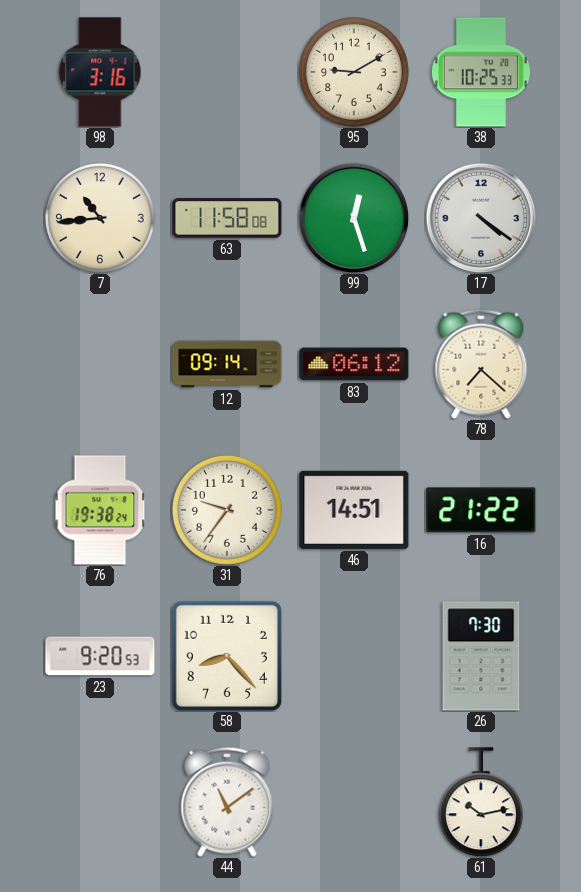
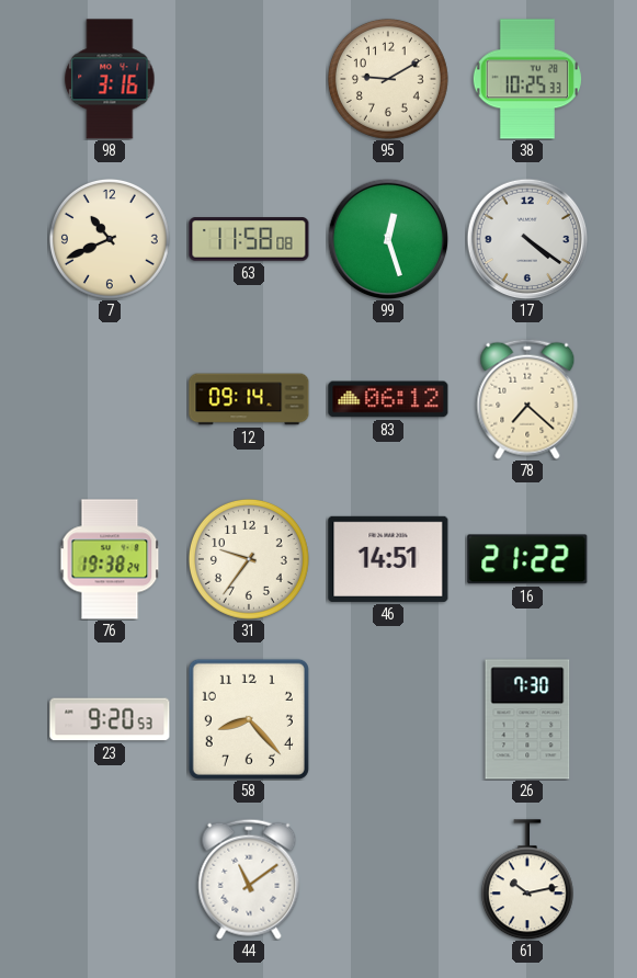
7: 10:44 -> 10:41
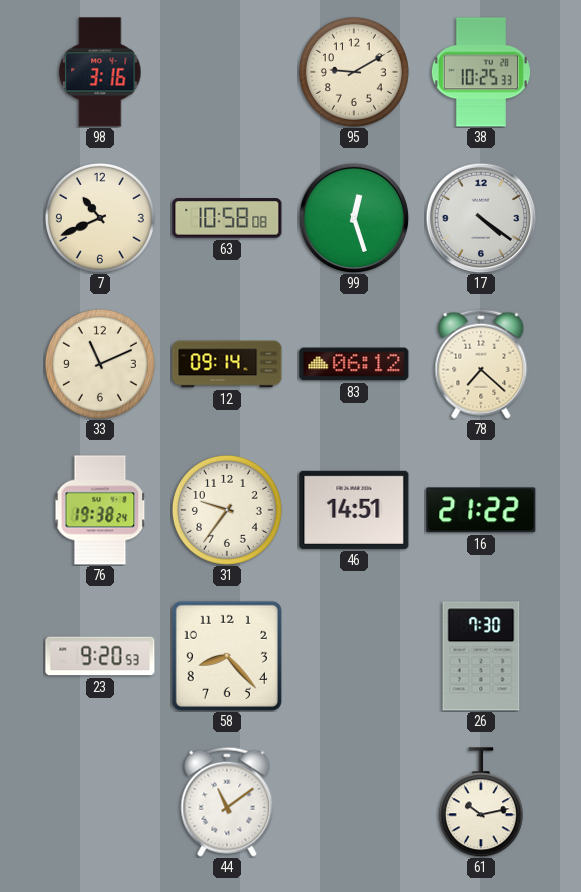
63: 11:58 -> 10:58
33: none -> 11:11
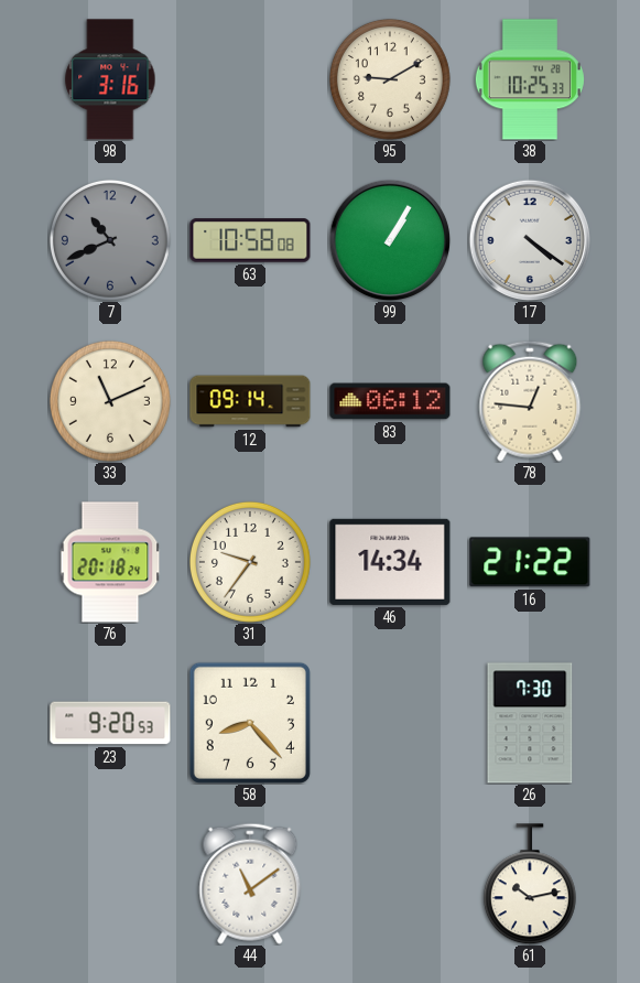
7 dial: cream -> grey
99: 12:27 -> 1:05
78: 7:22 -> 12:46
76: 19:38 -> 20:18
46: 14:51 -> 14:34
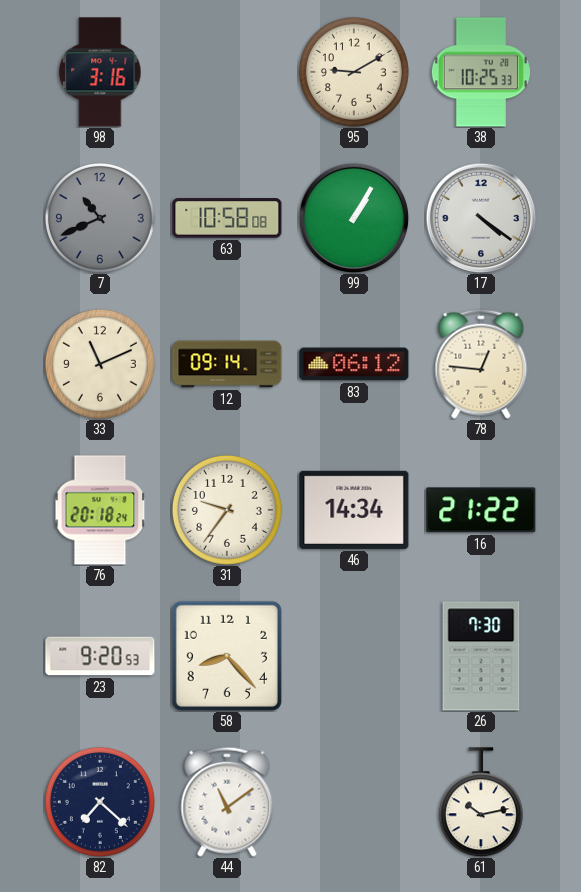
82: none -> 7:22
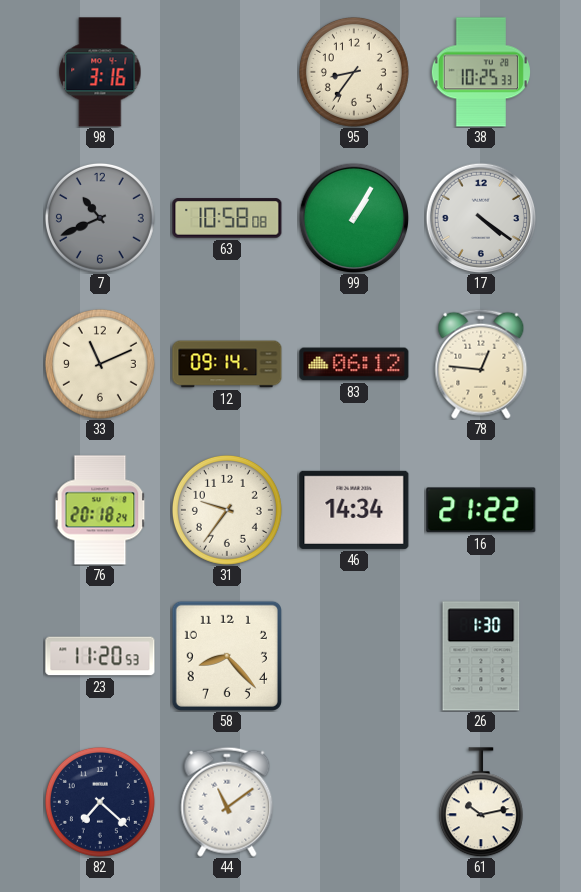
95: 9:10 -> 8:36
23: 9:20 -> 11:20
26: 7:30 -> 1:30
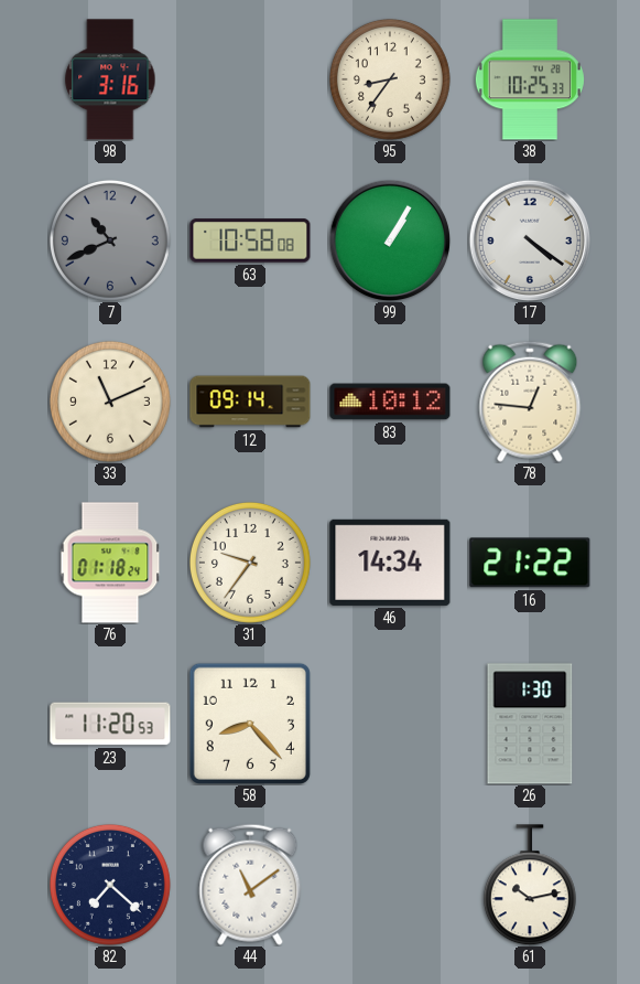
83: 06:12 -> 10:12
76: 20:18 -> 01:18
